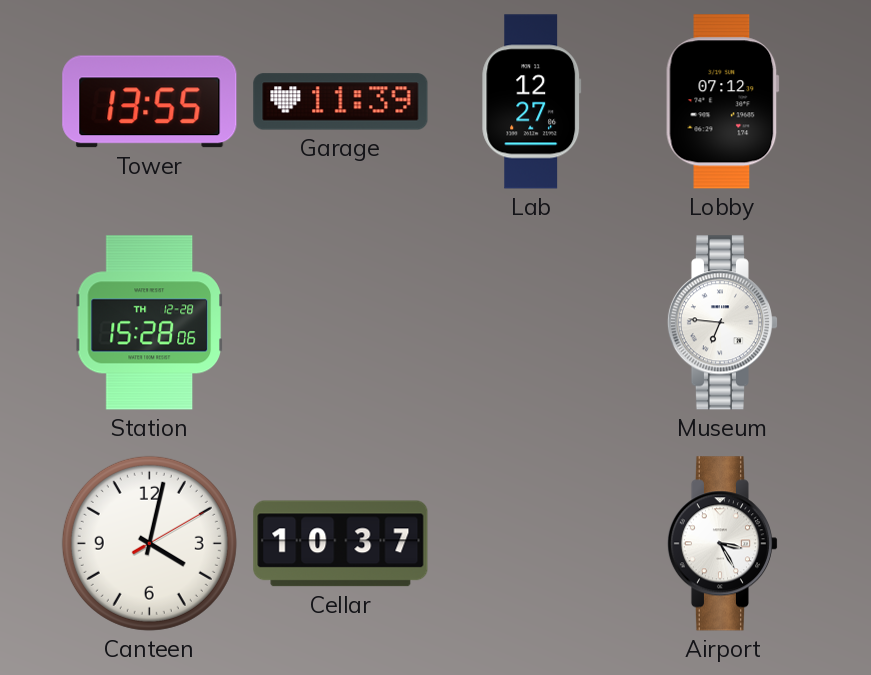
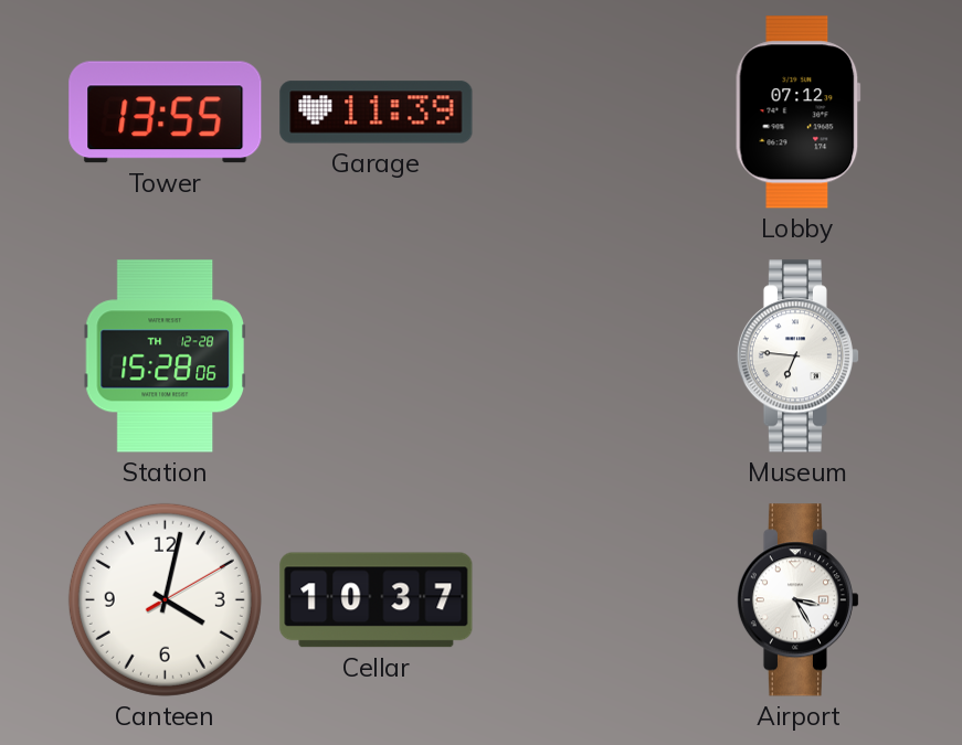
Lab: 12:27 -> none
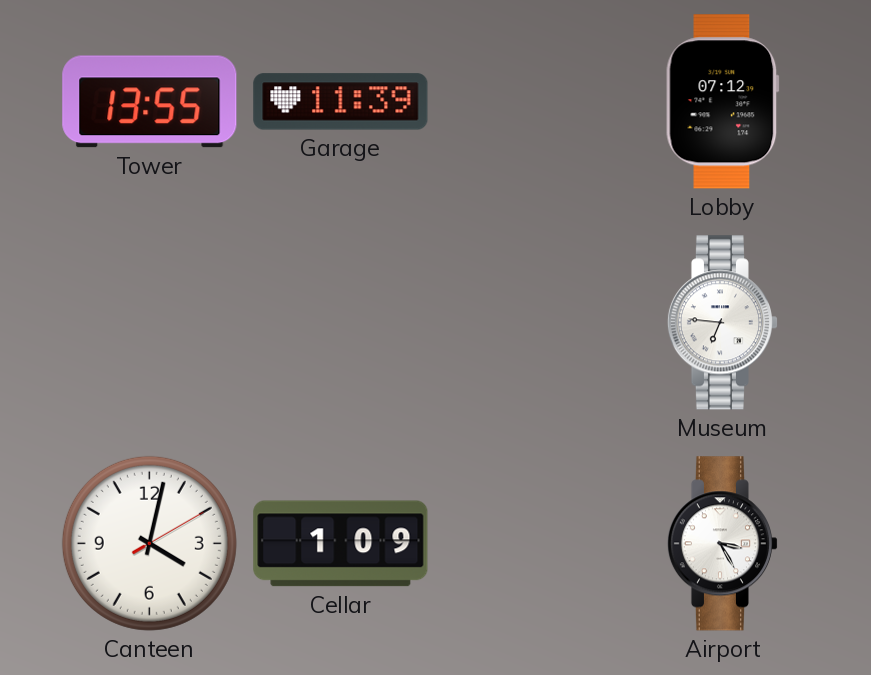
Station: 15:28 -> none
Cellar: 10:37 -> 1:09
